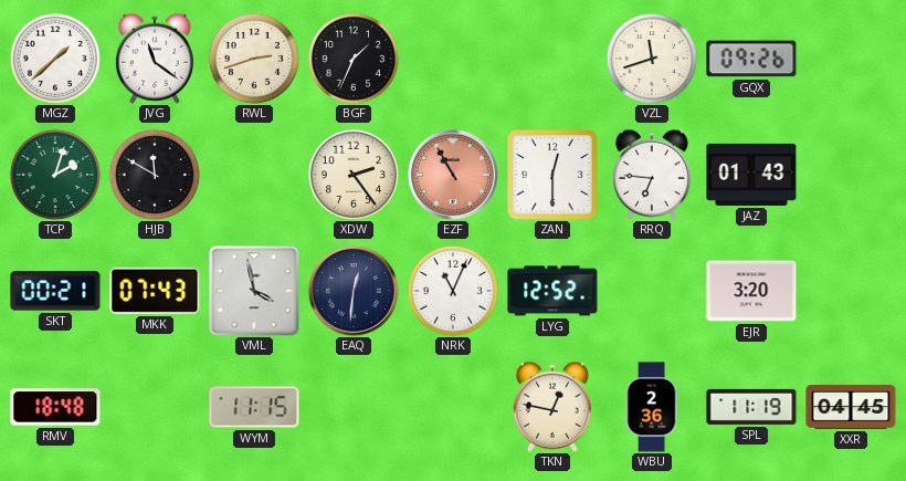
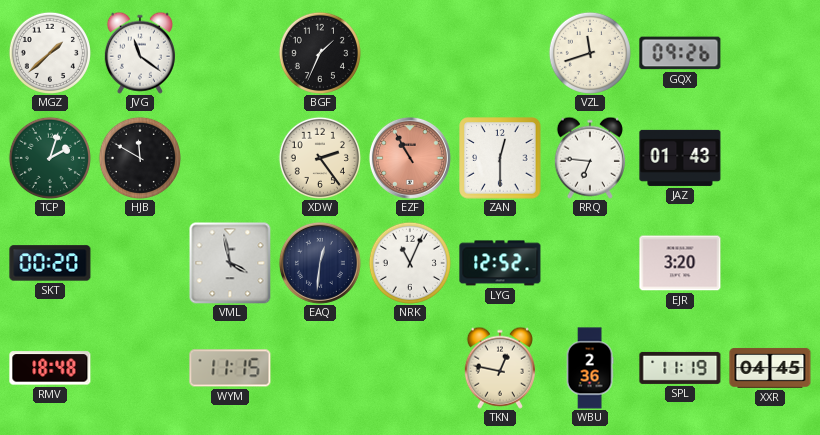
RWL: 2:42 -> none
SKT: 00:21 -> 00:20
MKK: 07:43 -> none
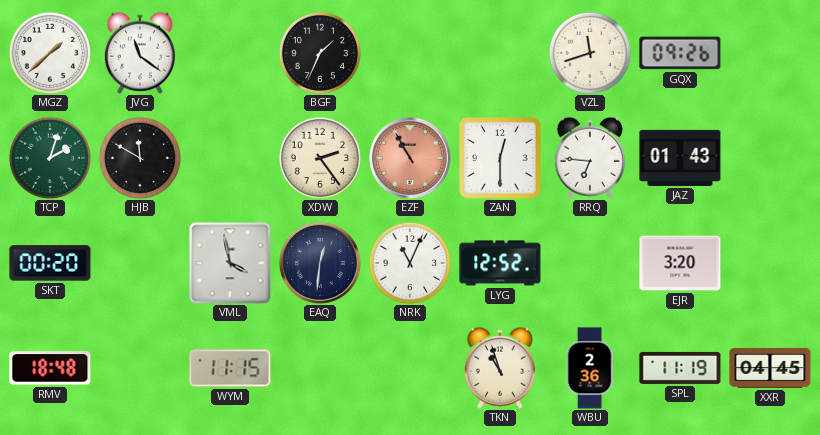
TKN: 12:47 -> 10:57
